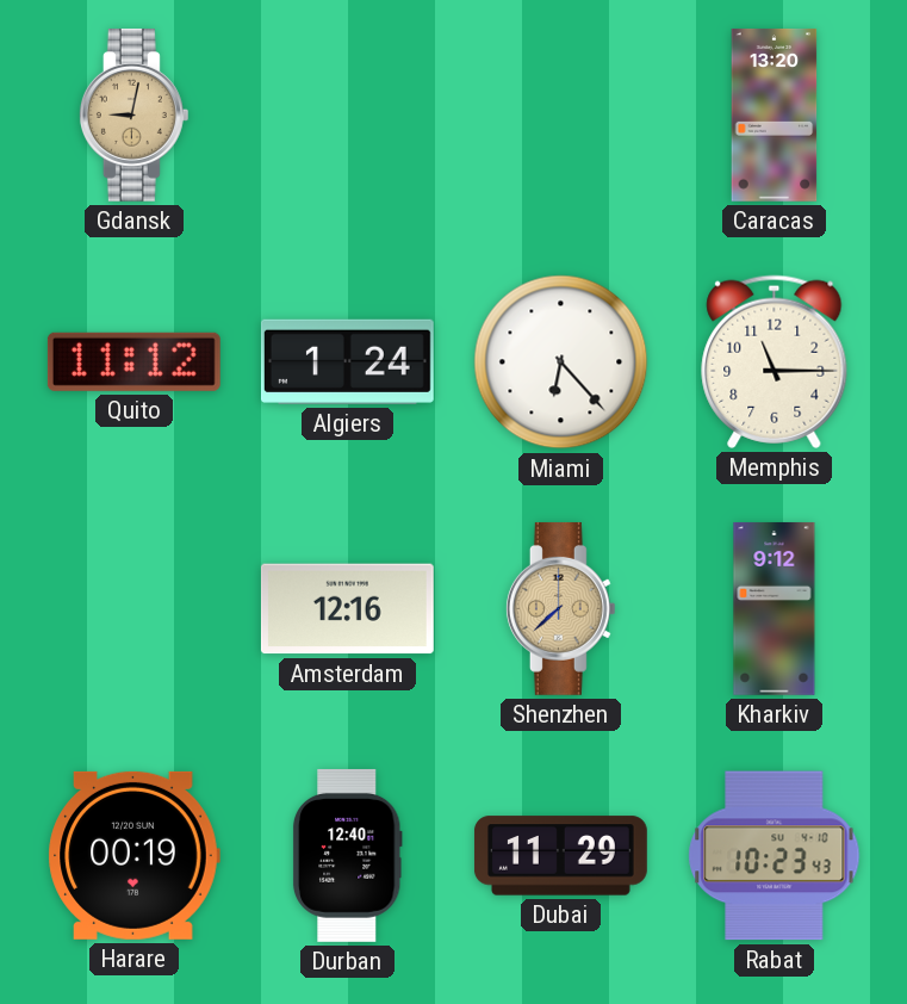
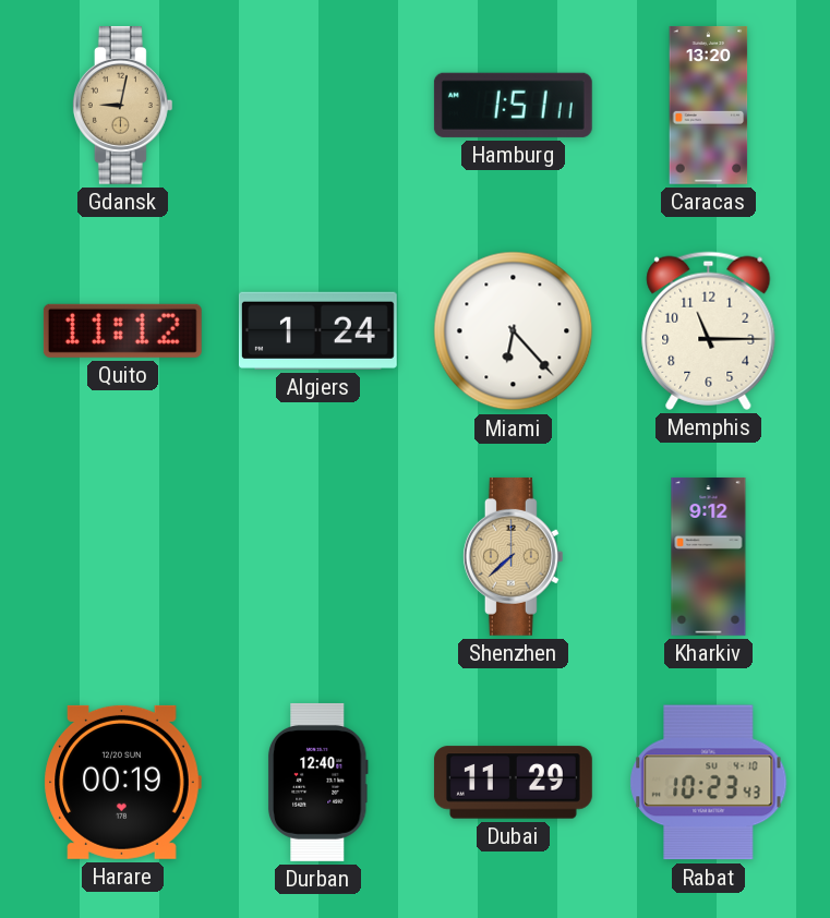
Hamburg: none -> 1:51
Amsterdam: 12:16 -> none
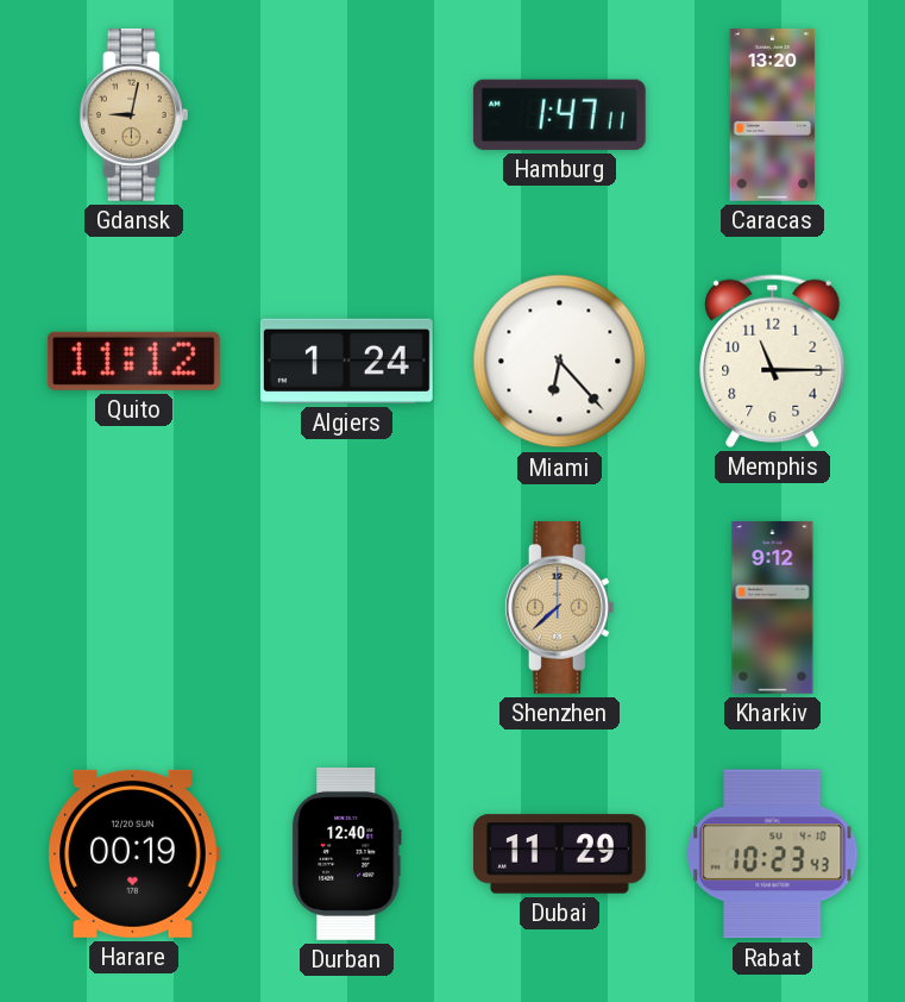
Hamburg: 1:51 -> 1:47
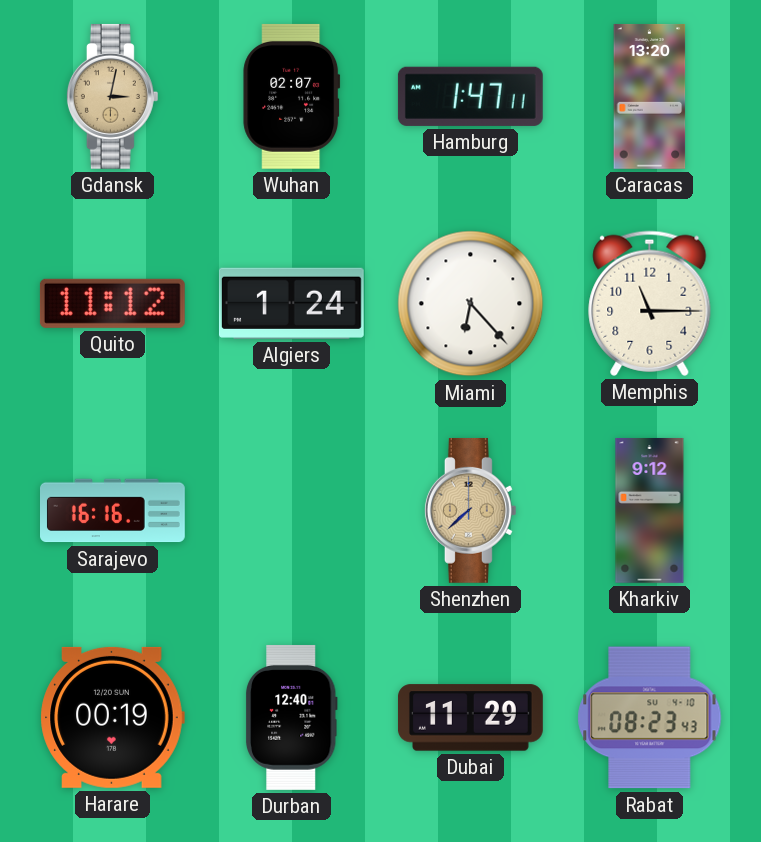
Gdansk: 9:02 -> 3:02
Wuhan: none -> 02:07
Sarajevo: none -> 16:16
Rabat: 10:23 -> 08:23
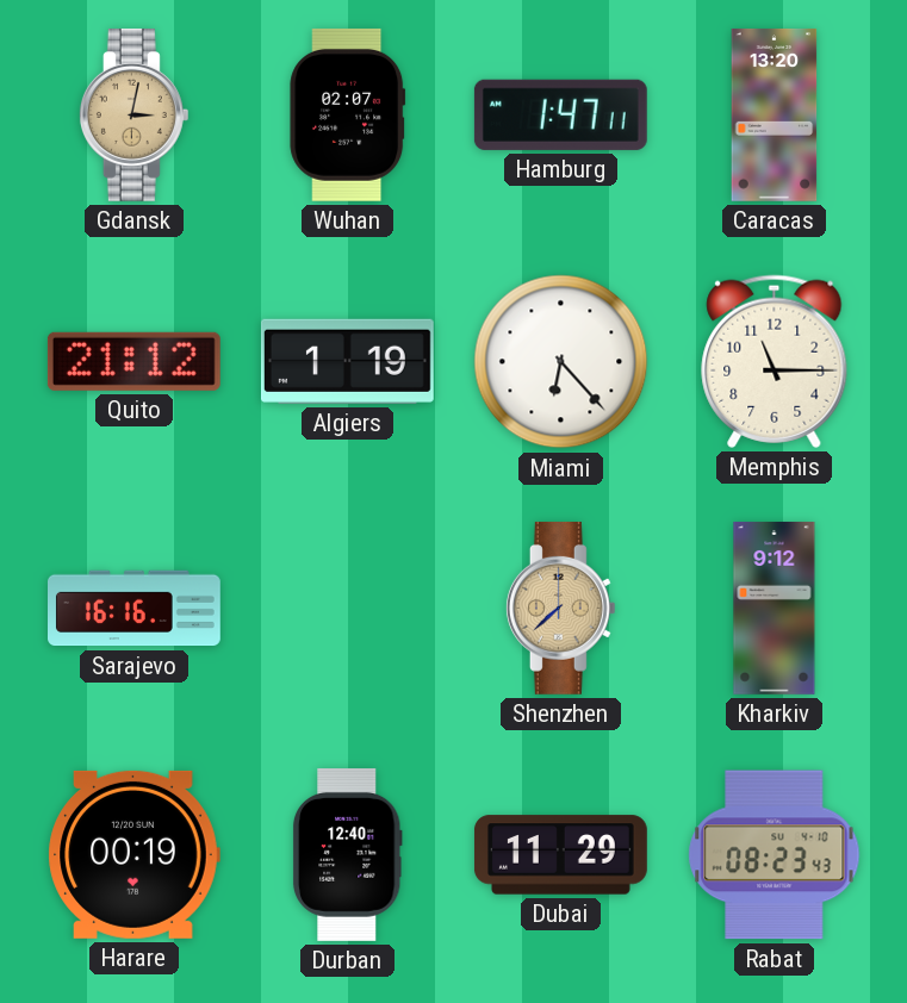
Quito: 11:12 -> 21:12
Algiers: 1:24 -> 1:19
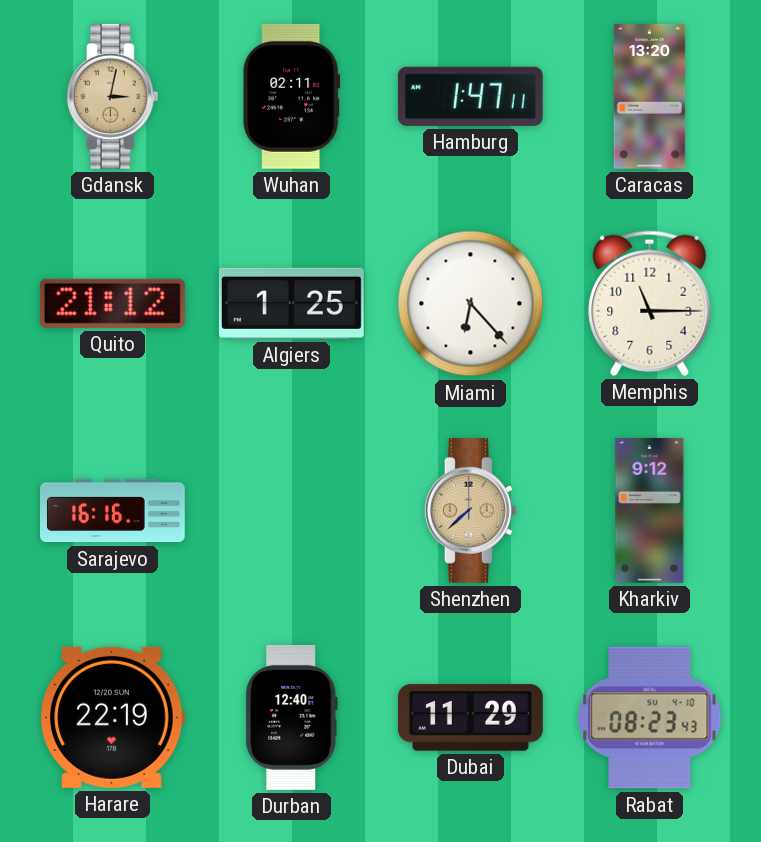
Wuhan: 02:07 -> 02:11
Algiers: 1:19 -> 1:25
Harare: 00:19 -> 22:19
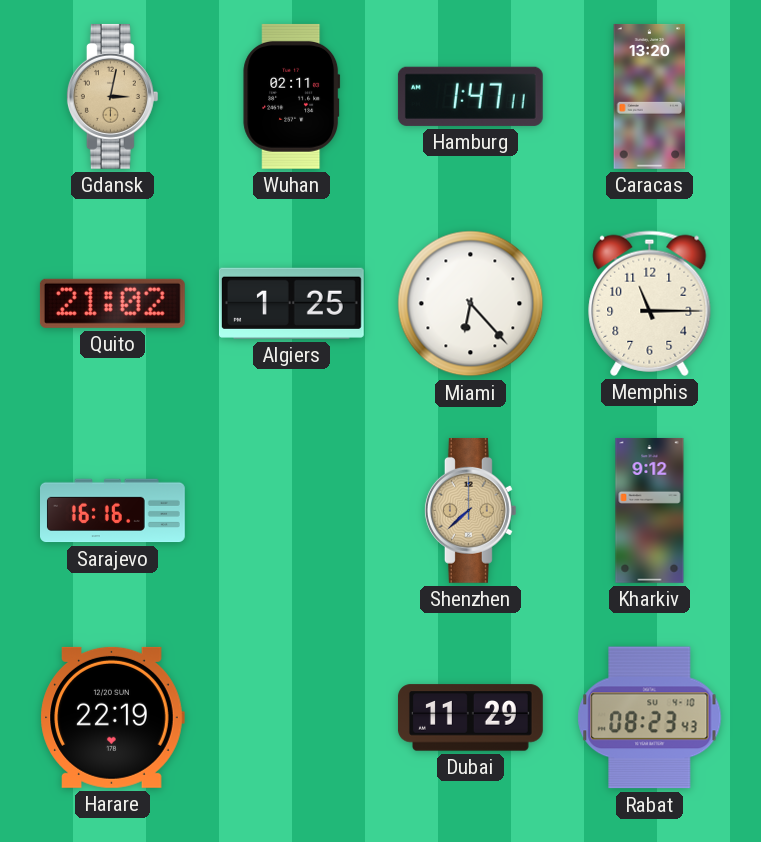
Quito: 21:12 -> 21:02
Durban: 12:40 -> none
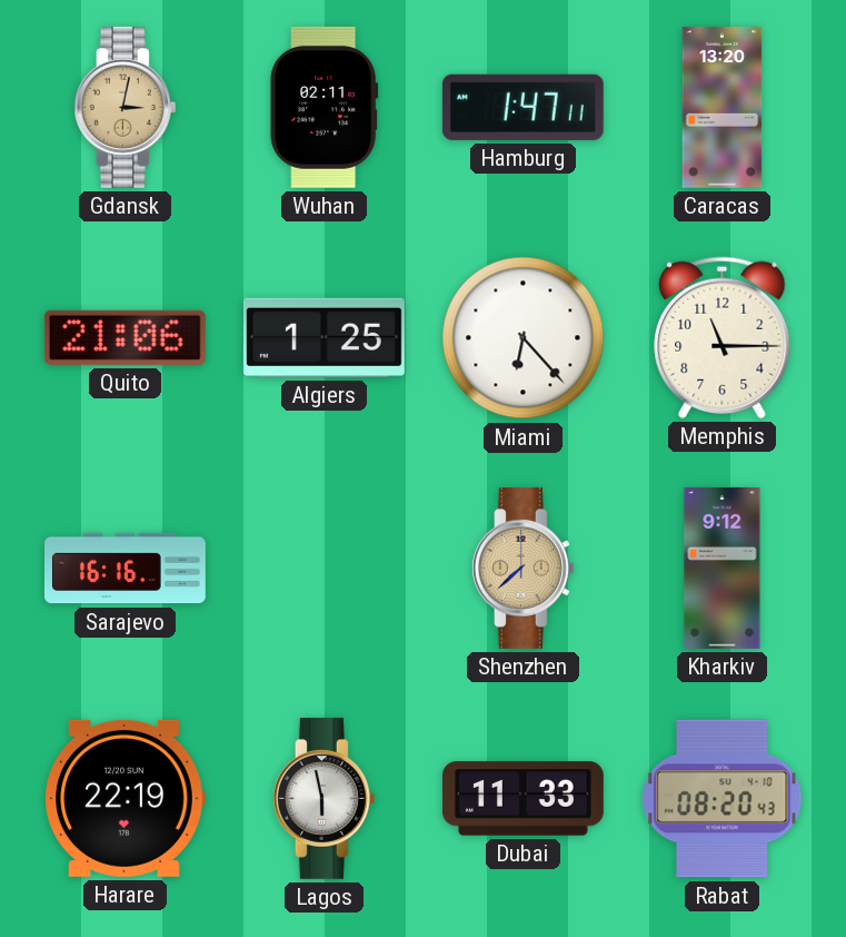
Quito: 21:02 -> 21:06
Lagos: none -> 5:58
Dubai: 11:29 -> 11:33
Rabat: 08:23 -> 08:20
